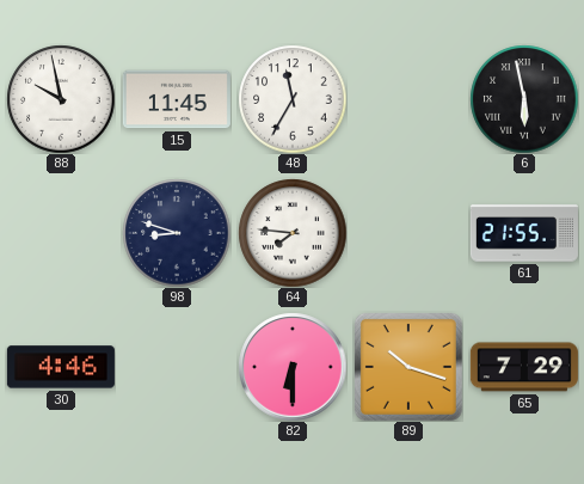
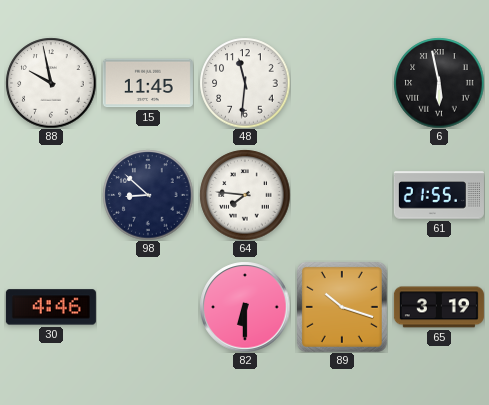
48: 11:35 -> 11:31
98: 8:48 -> 8:52
65: 7:29 -> 3:19
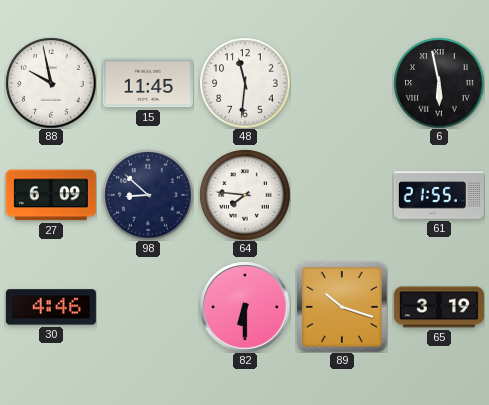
27: none -> 6:09
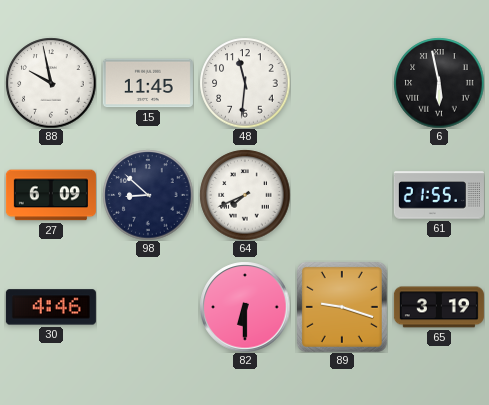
64: 7:46 -> 7:41
89: 10:18 -> 9:18
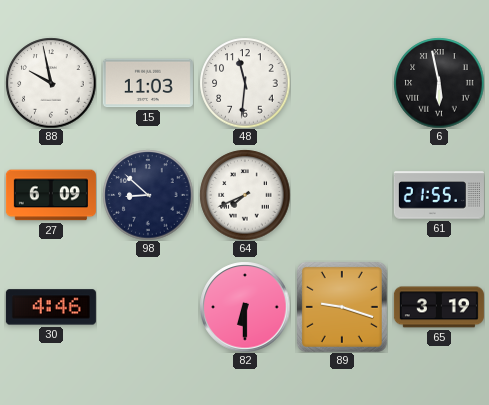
15: 11:45 -> 11:03
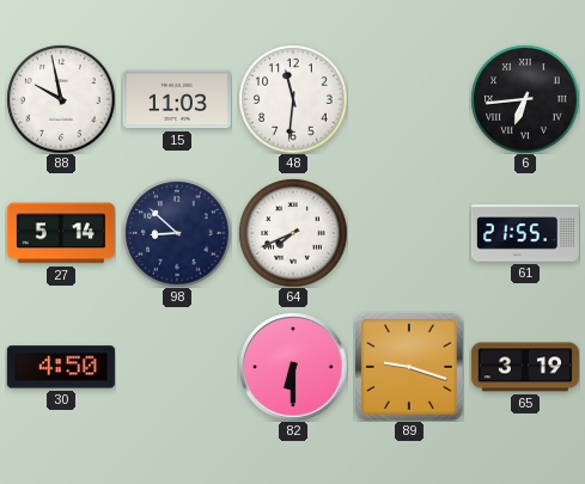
6: 5:58 -> 6:44
27: 6:09 -> 5:14
30: 4:46 -> 4:50
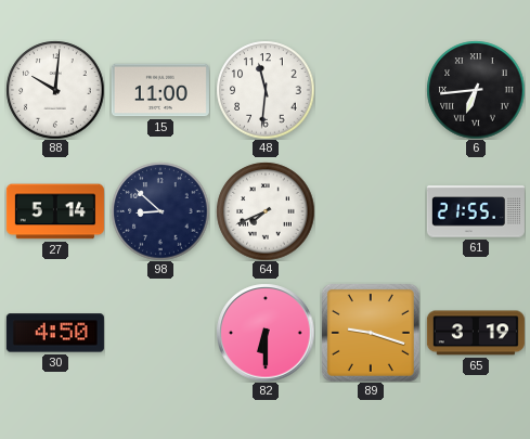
88: 9:58 -> 10:01
15: 11:03 -> 11:00
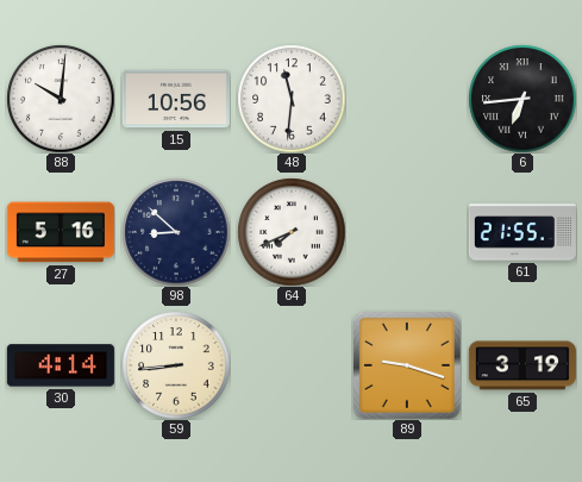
15: 11:00 -> 10:56
27: 5:14 -> 5:16
30: 4:50 -> 4:14
59: none -> 8:44
82: 6:30 -> none
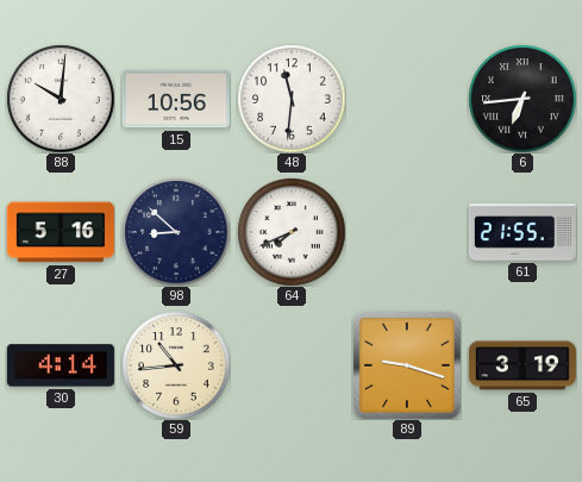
59: 8:44 -> 10:44
